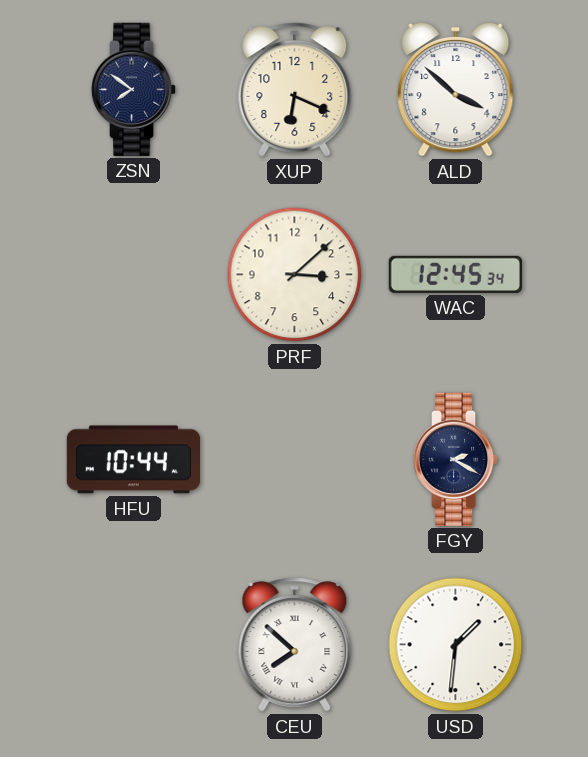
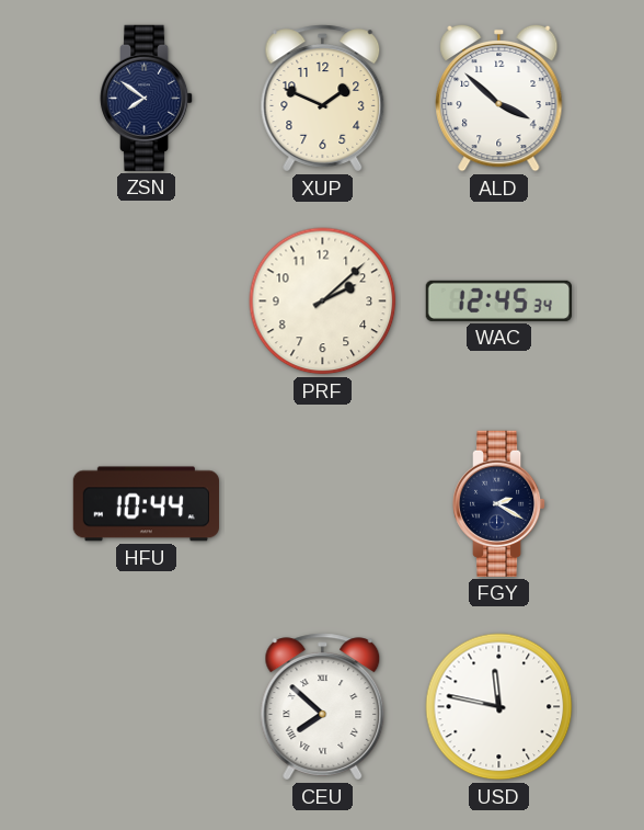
XUP: 6:19 -> 1:49
PRF: 3:08 -> 2:08
USD: 1:31 -> 11:47
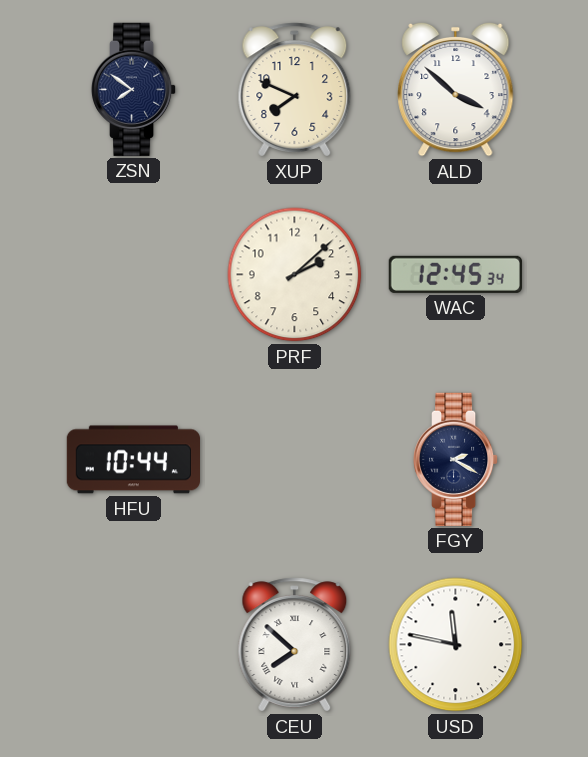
XUP: 1:49 -> 7:49
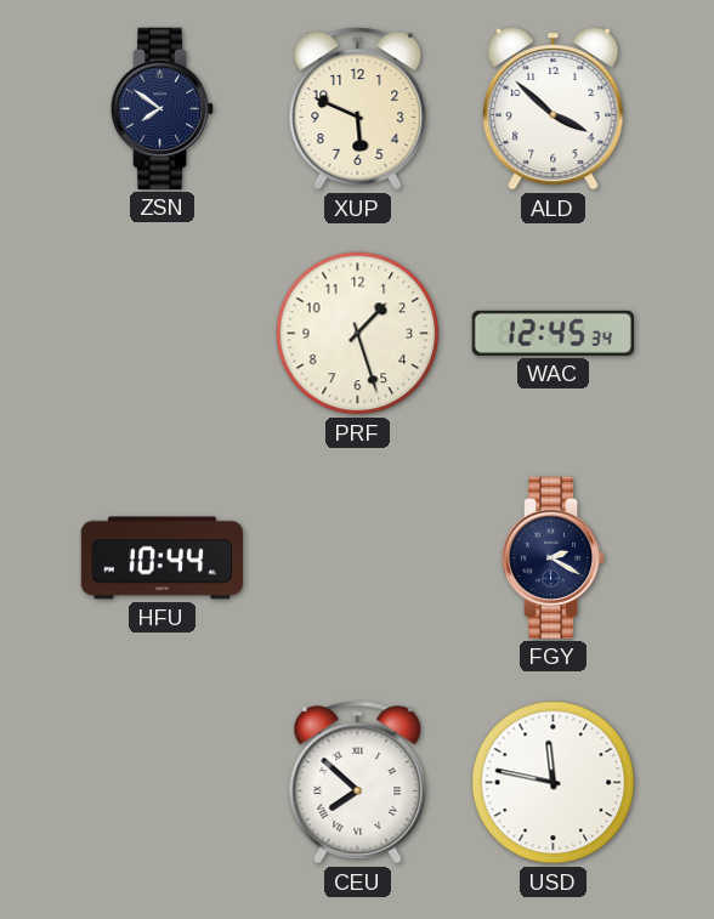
XUP: 7:49 -> 5:49
PRF: 2:08 -> 1:27
